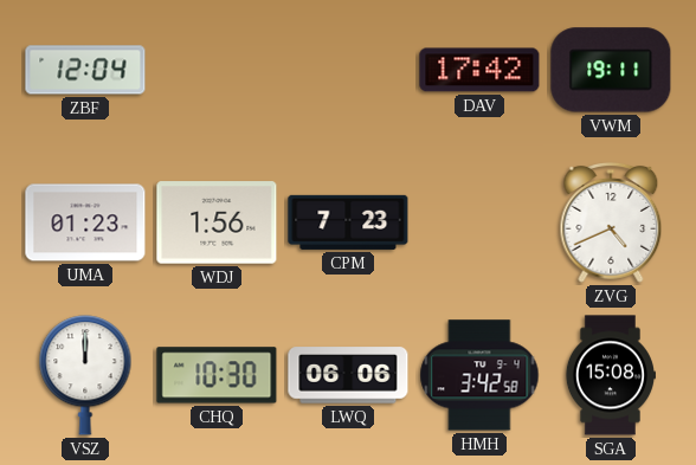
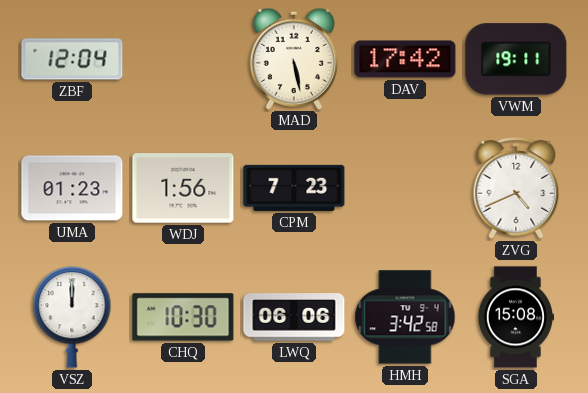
MAD: none -> 5:28
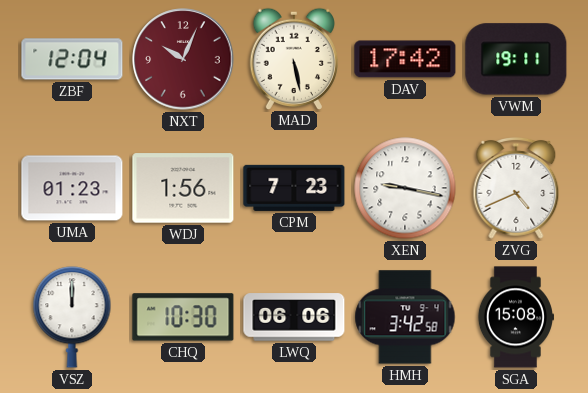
NXT: none -> 10:04
XEN: none -> 9:17
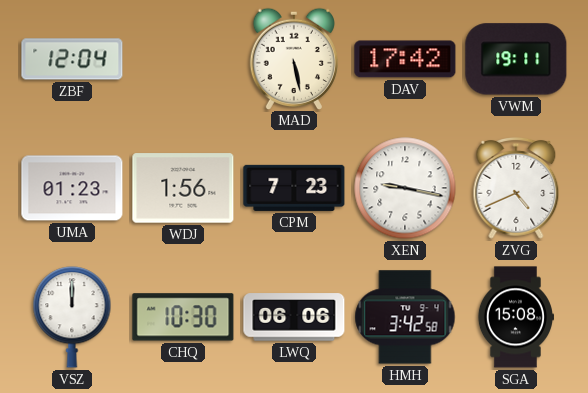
NXT: 10:04 -> none
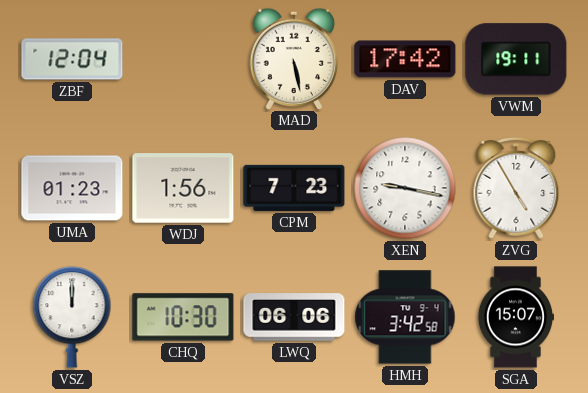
ZVG: 4:41 -> 4:55
SGA: 15:08 -> 15:07
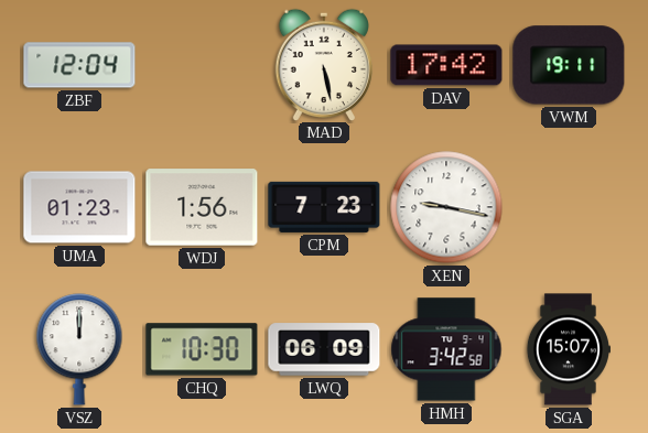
ZVG: 4:55 -> none
LWQ: 06:06 -> 06:09
